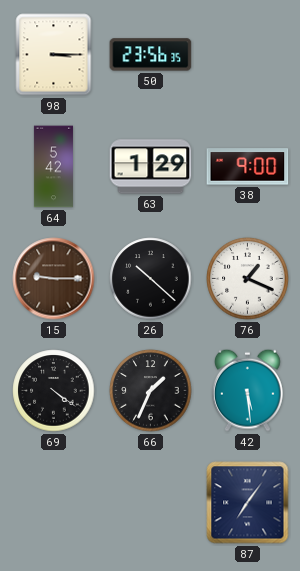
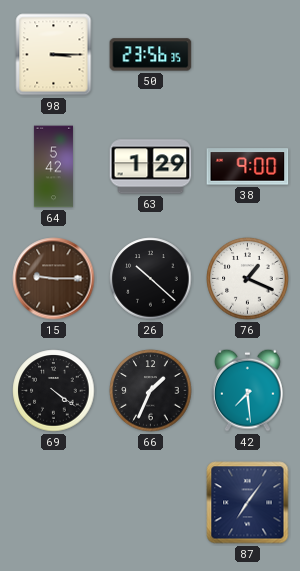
42: 5:29 -> 7:29
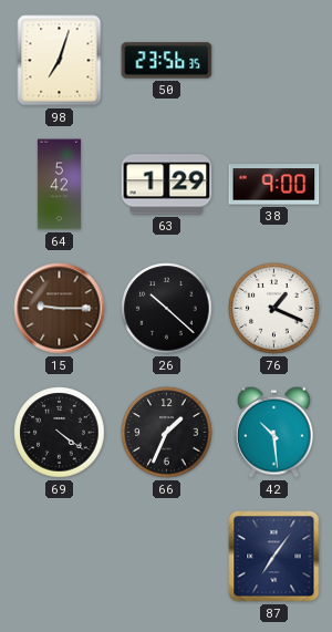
98: 3:15 -> 7:03
42: 7:29 -> 10:29
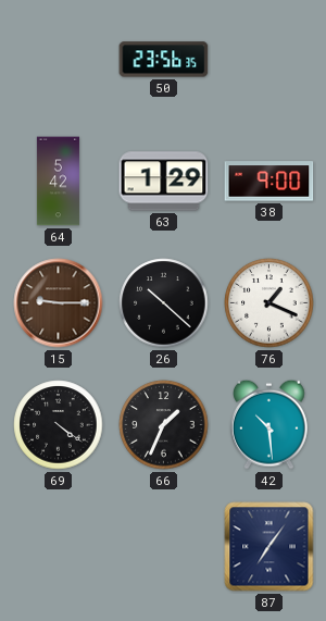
98: 7:03 -> none
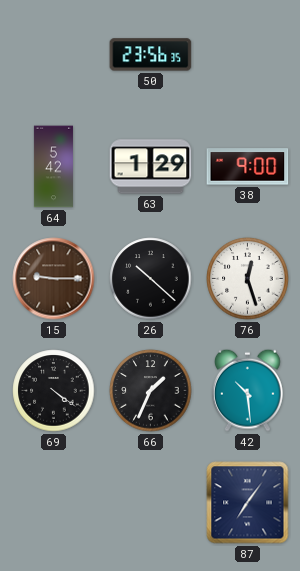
76: 1:19 -> 12:27
